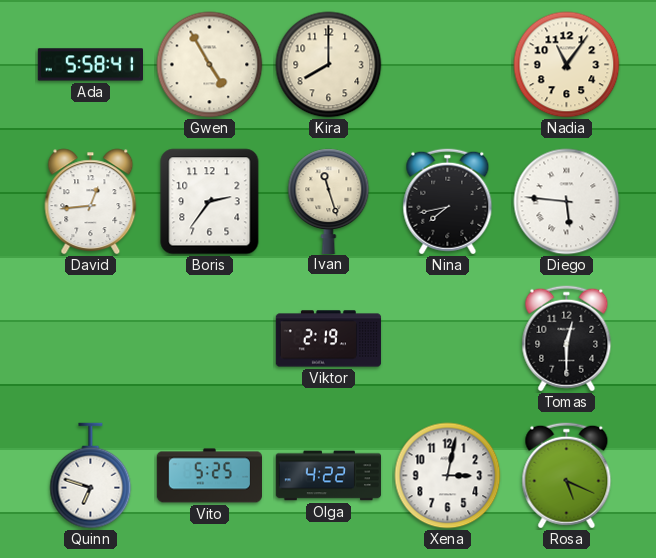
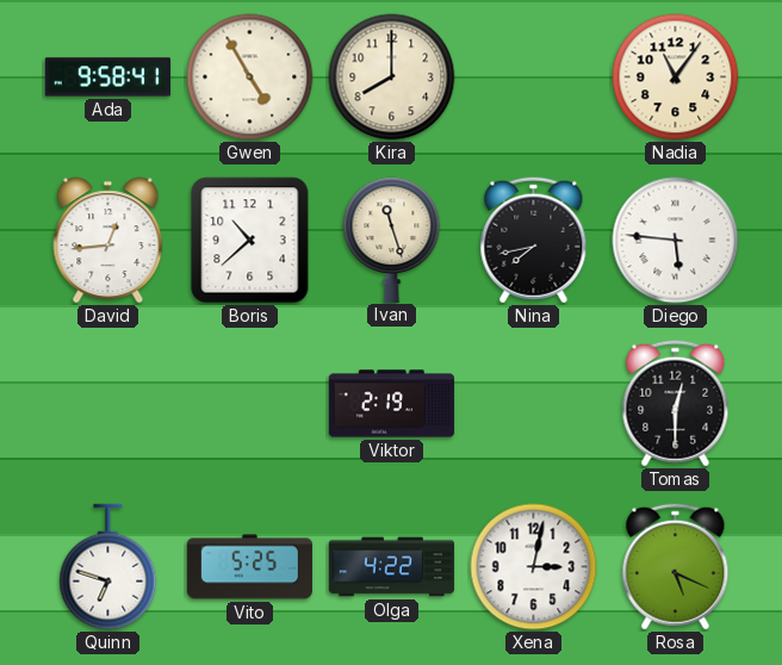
Ada: 5:58 -> 9:58
Boris: 2:36 -> 10:38
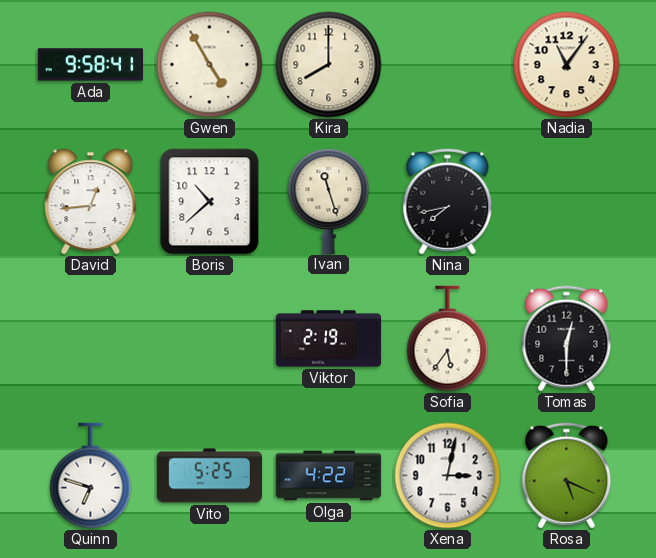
Diego: 5:46 -> none
Sofia: none -> 5:36
